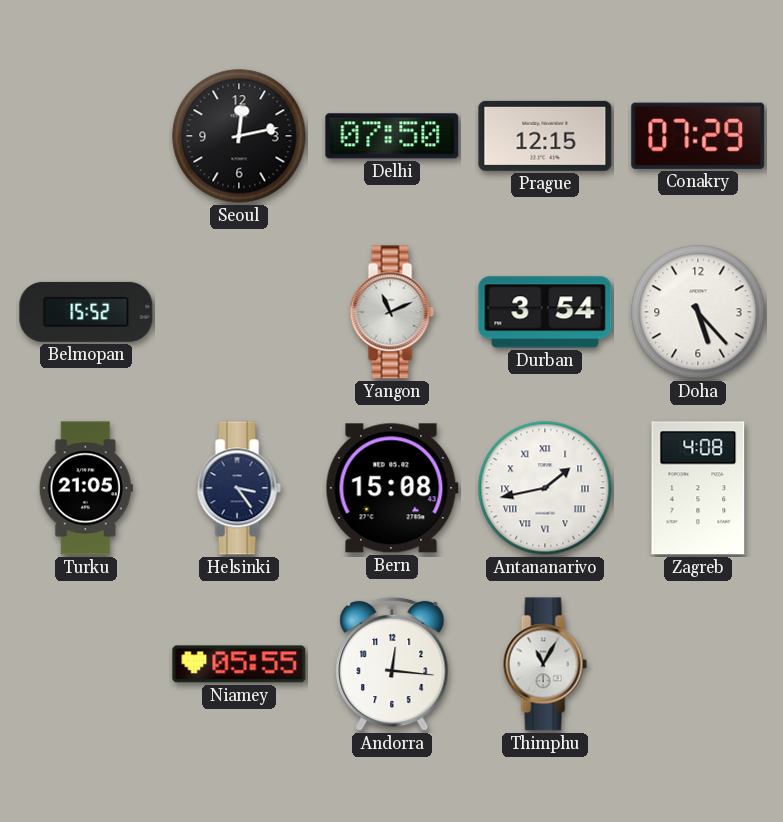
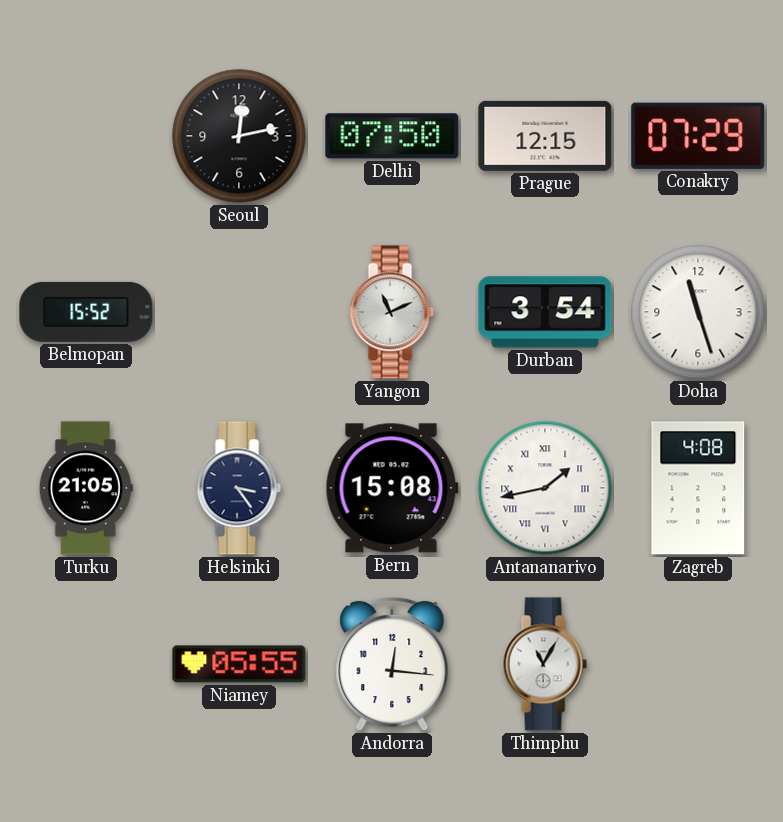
Doha: 5:23 -> 11:27
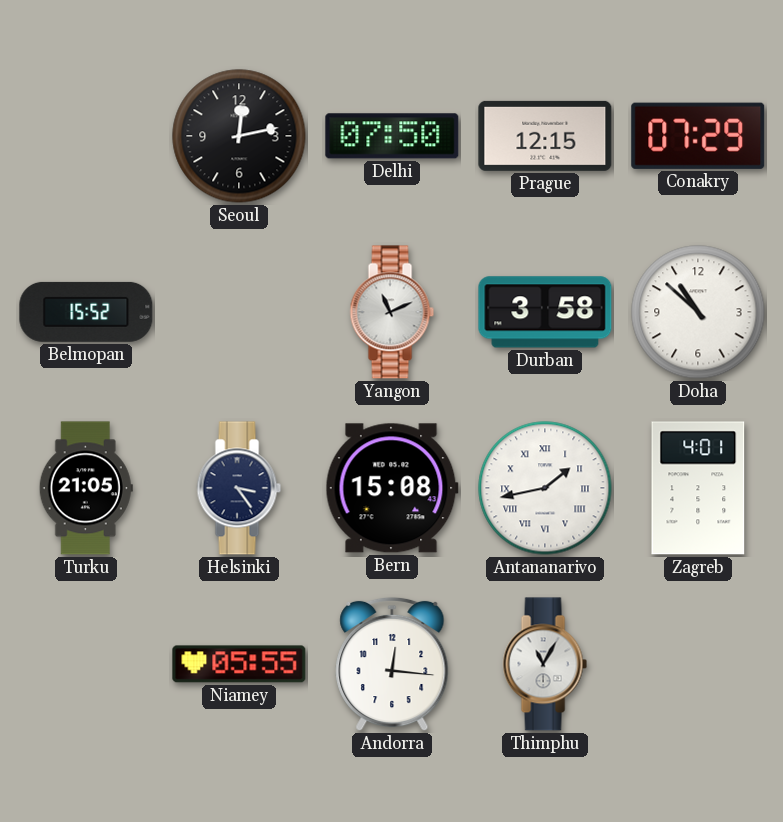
Durban: 3:54 -> 3:58
Doha: 11:27 -> 10:52
Zagreb: 4:08 -> 4:01
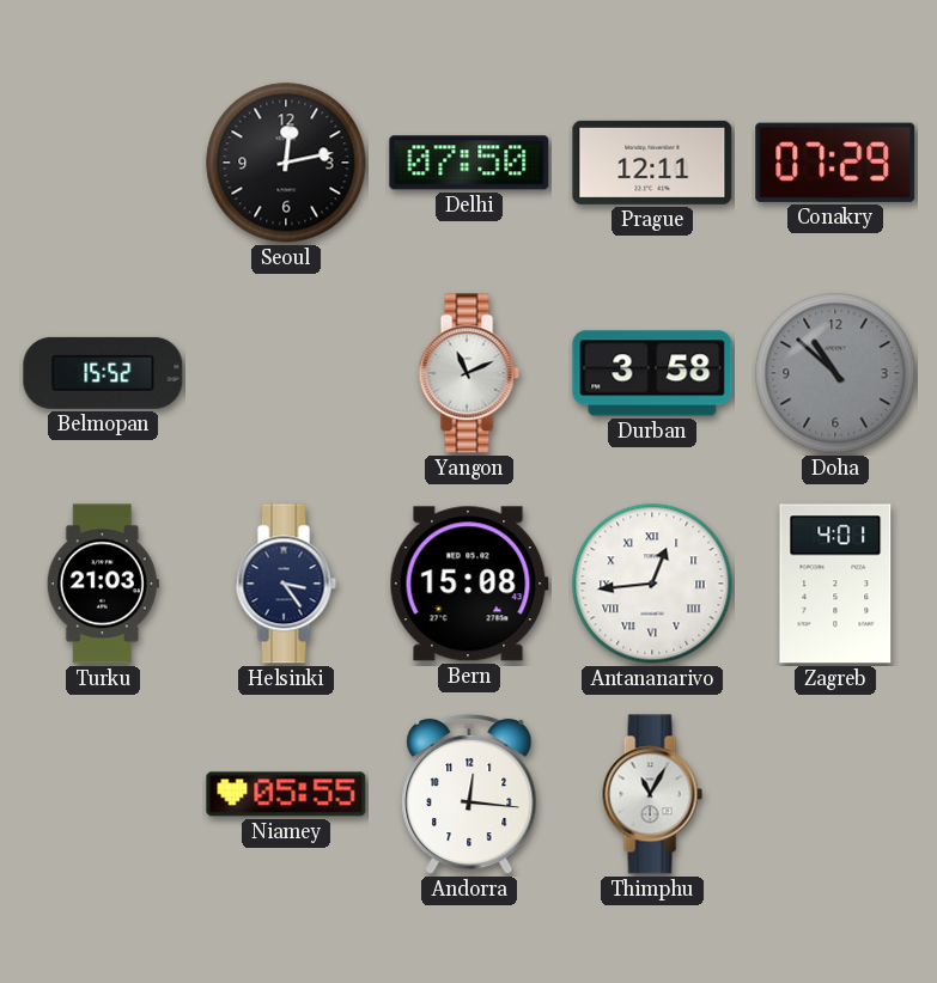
Prague: 12:15 -> 12:11
Doha dial: white -> grey
Turku: 21:05 -> 21:03
Antananarivo: 1:43 -> 12:44
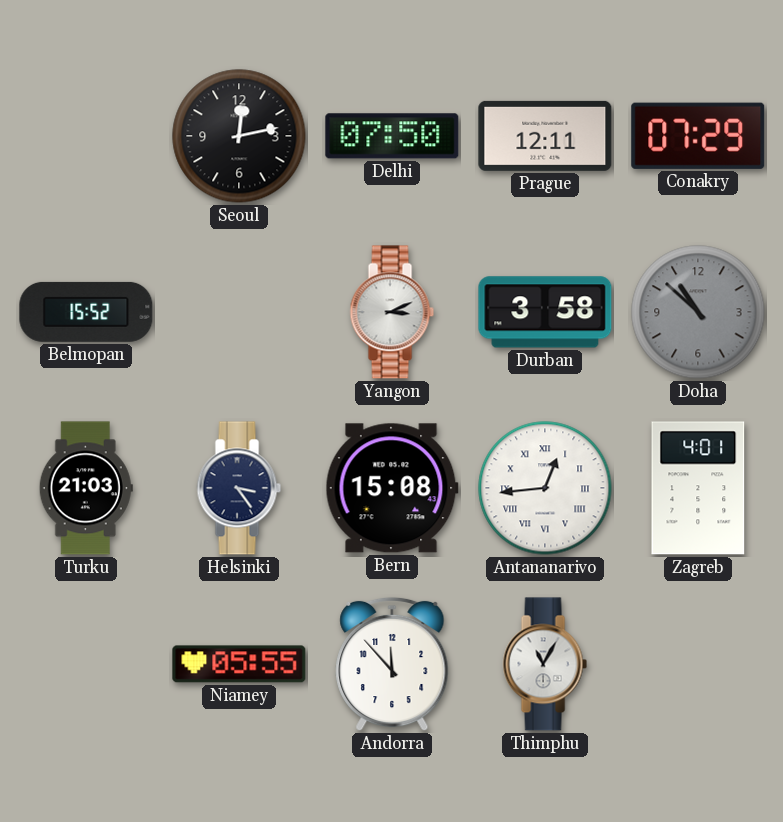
Yangon: 11:11 -> 3:11
Andorra: 12:16 -> 11:53
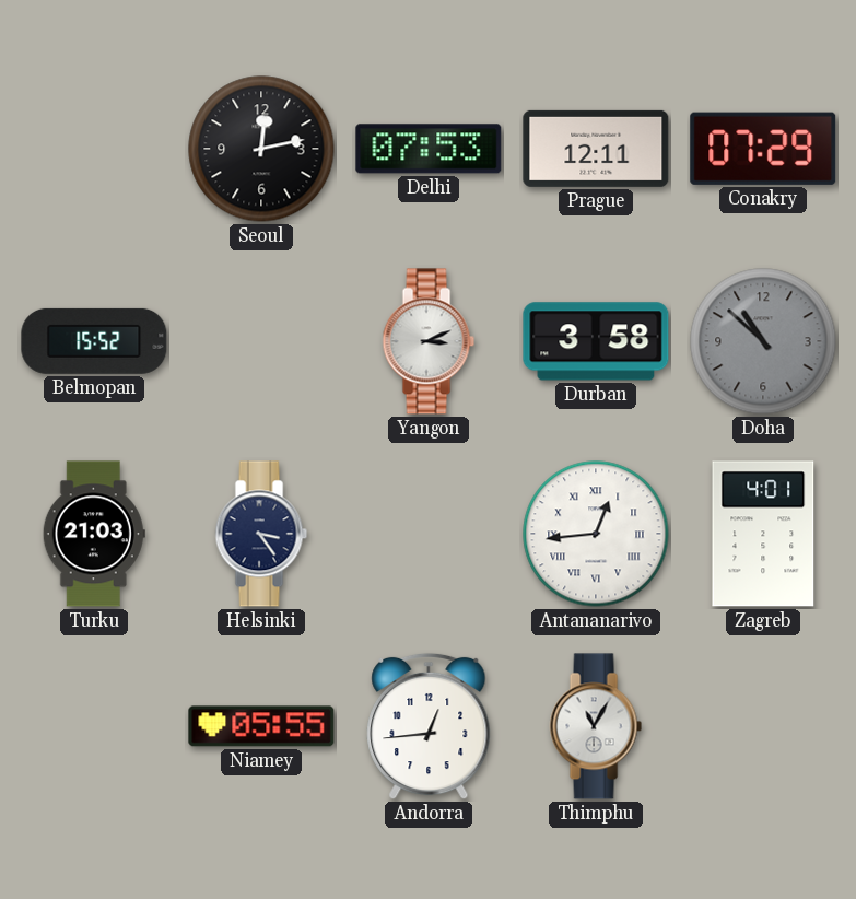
Delhi: 07:50 -> 07:53
Bern: 15:08 -> none
Andorra: 11:53 -> 12:44
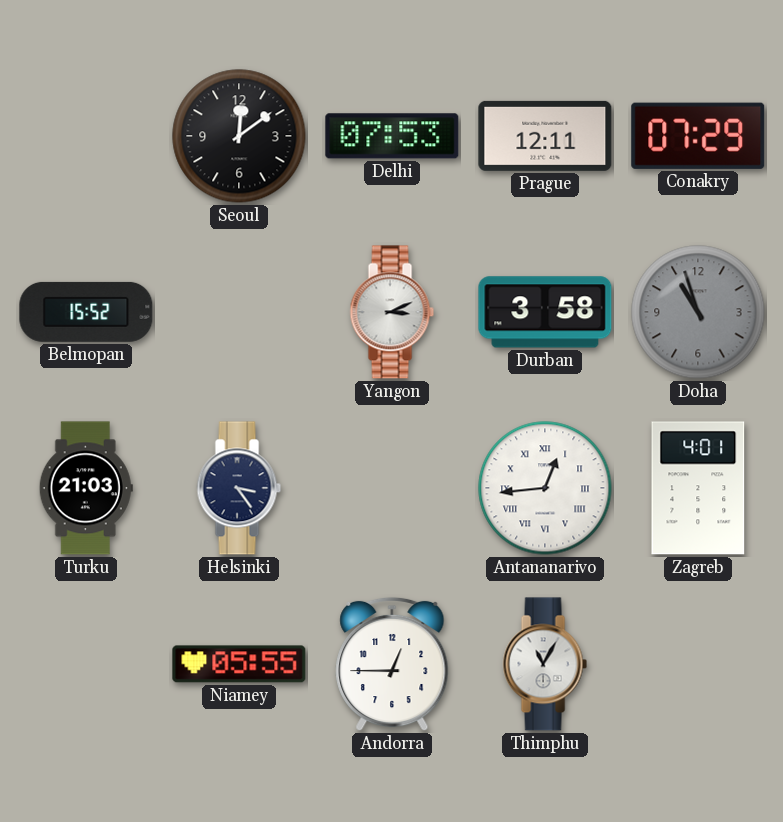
Seoul: 12:13 -> 12:09
Doha: 10:52 -> 10:57
Andorra: 12:44 -> 12:45
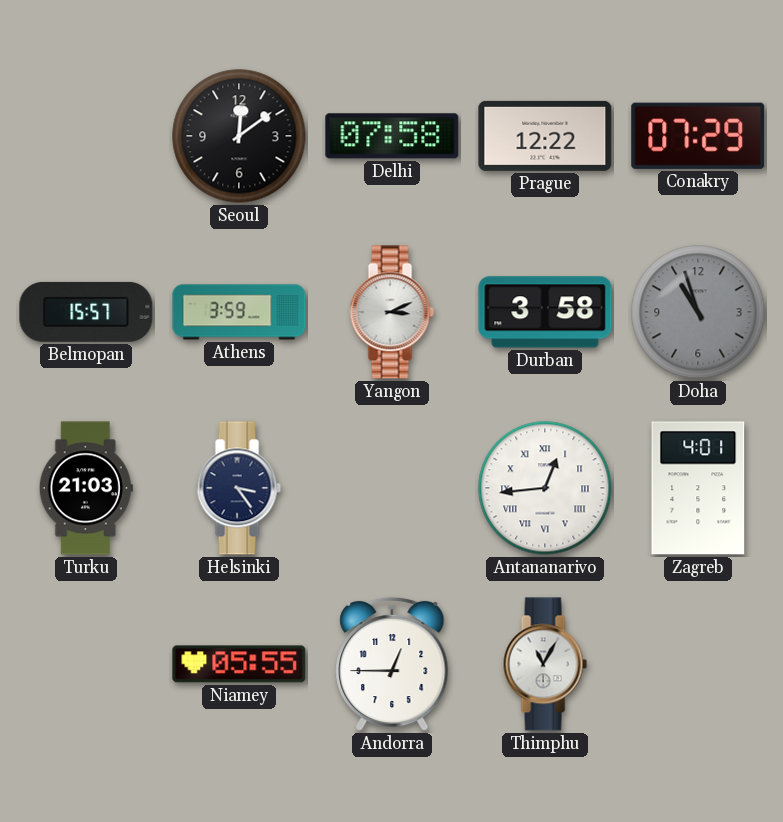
Delhi: 07:53 -> 07:58
Prague: 12:11 -> 12:22
Belmopan: 15:52 -> 15:57
Athens: none -> 3:59
